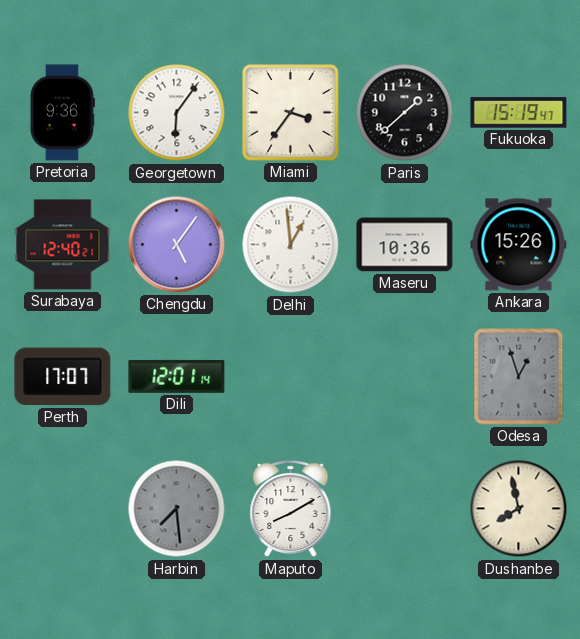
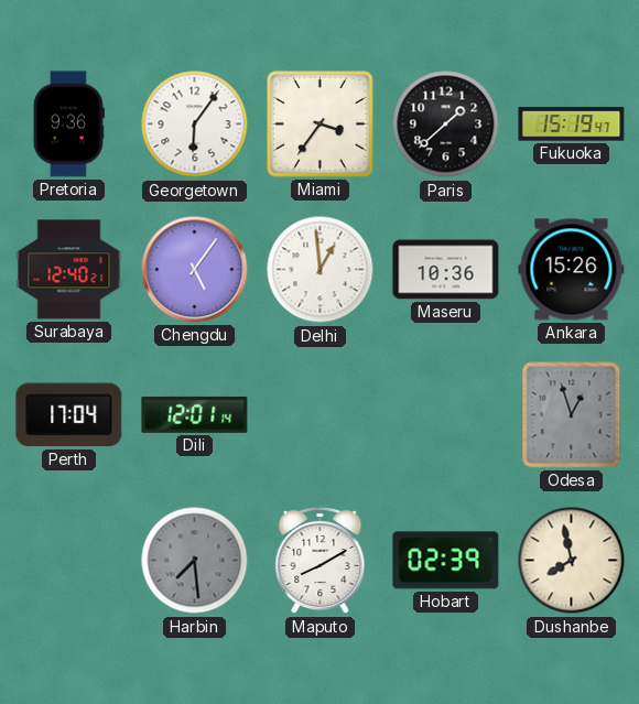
Perth: 17:07 -> 17:04
Hobart: none -> 02:39
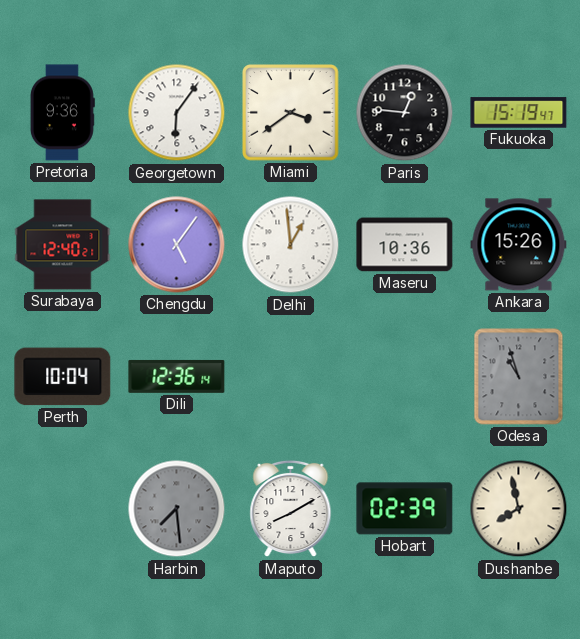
Miami: 3:36 -> 3:39
Paris: 1:38 -> 12:46
Perth: 17:04 -> 10:04
Dili: 12:01 -> 12:36
Odesa: 12:57 -> 10:57
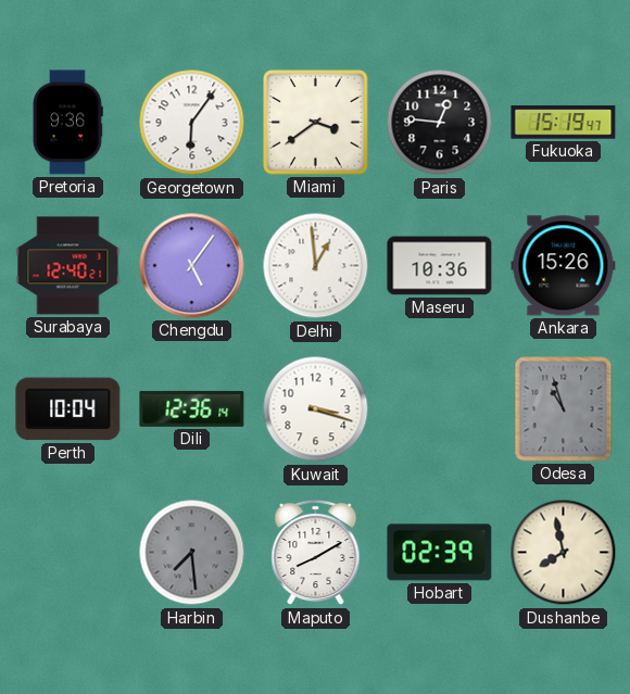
Kuwait: none -> 3:18
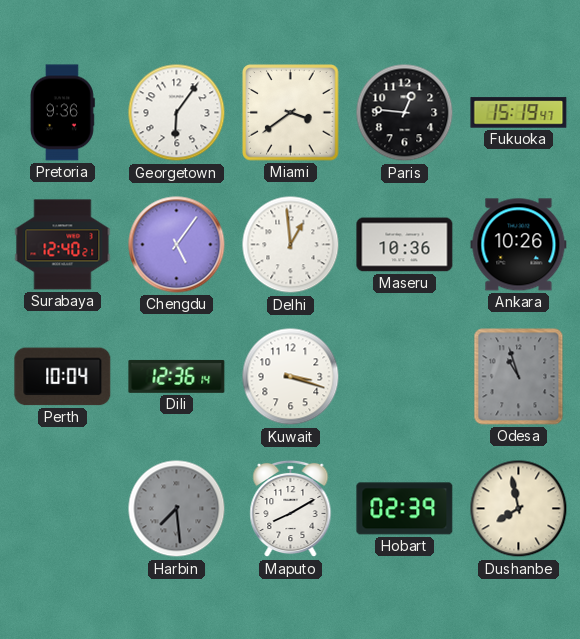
Ankara: 15:26 -> 10:26
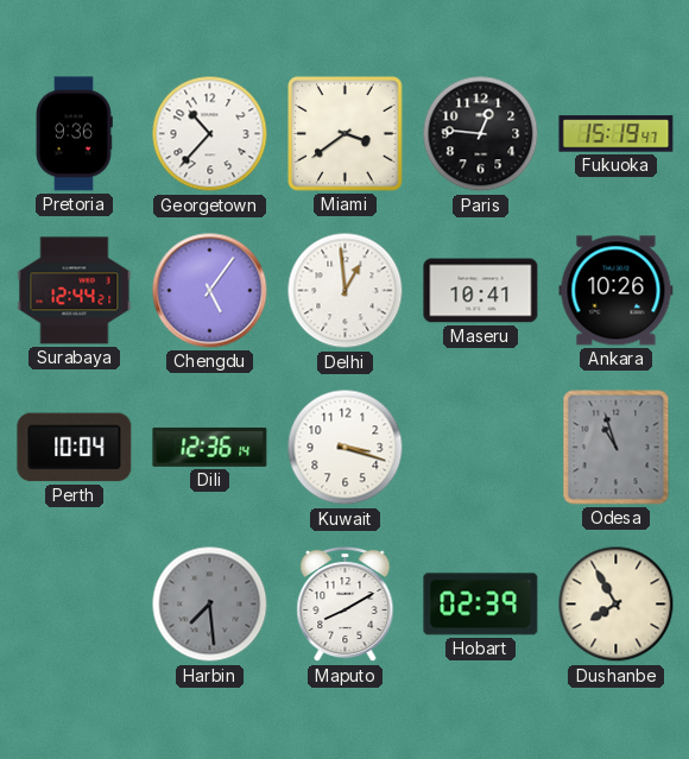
Georgetown: 6:06 -> 10:37
Surabaya: 12:40 -> 12:44
Maseru: 10:36 -> 10:41
Dushanbe: 7:58 -> 7:55
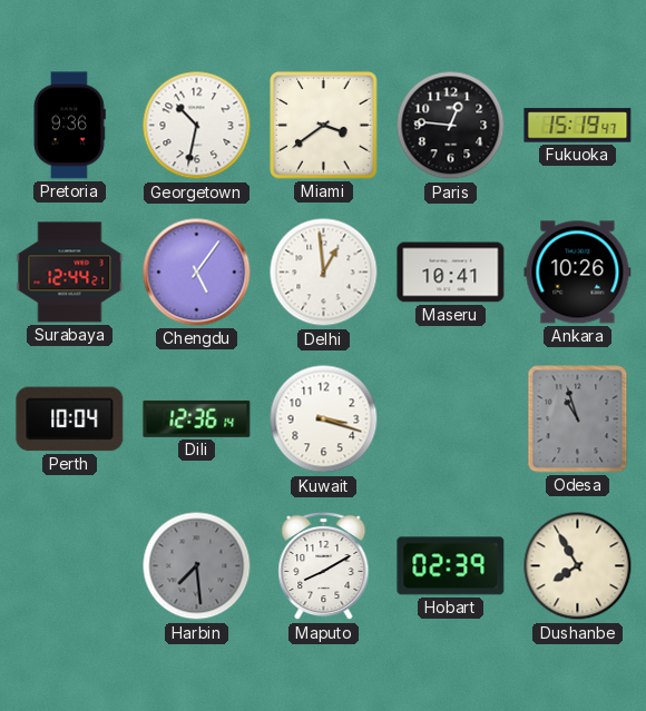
Georgetown: 10:37 -> 10:32
